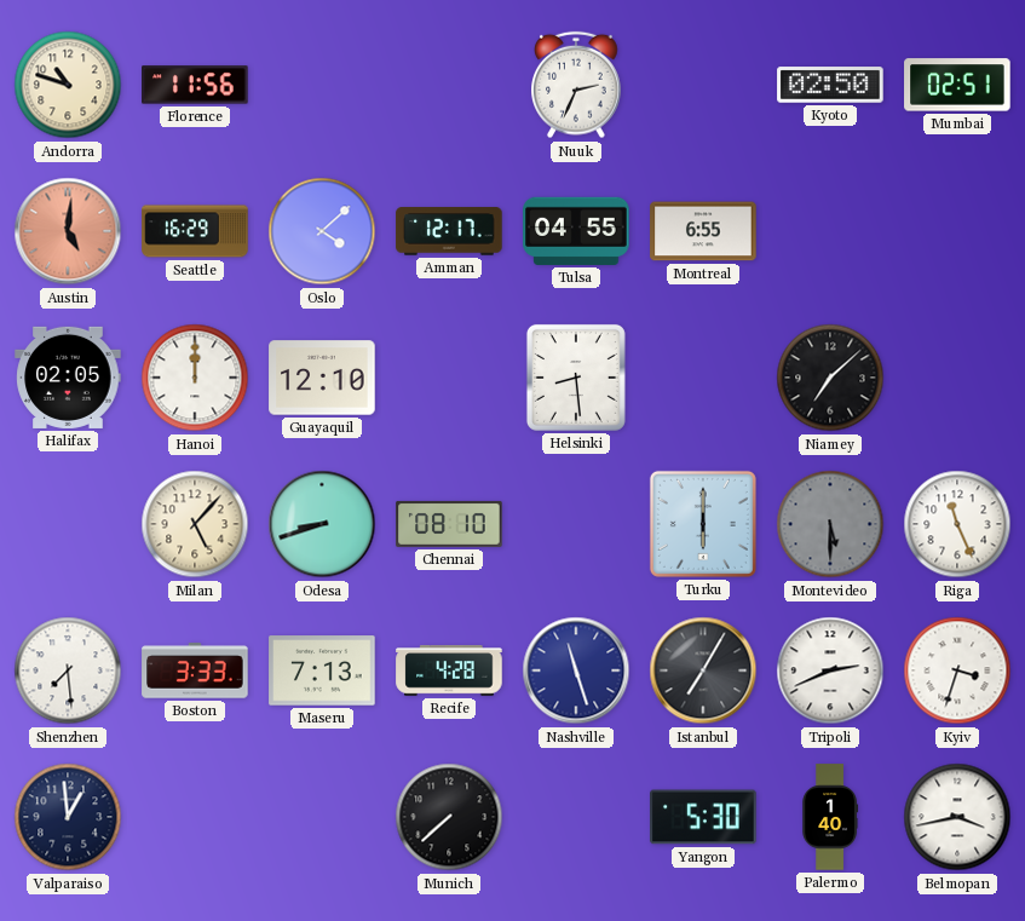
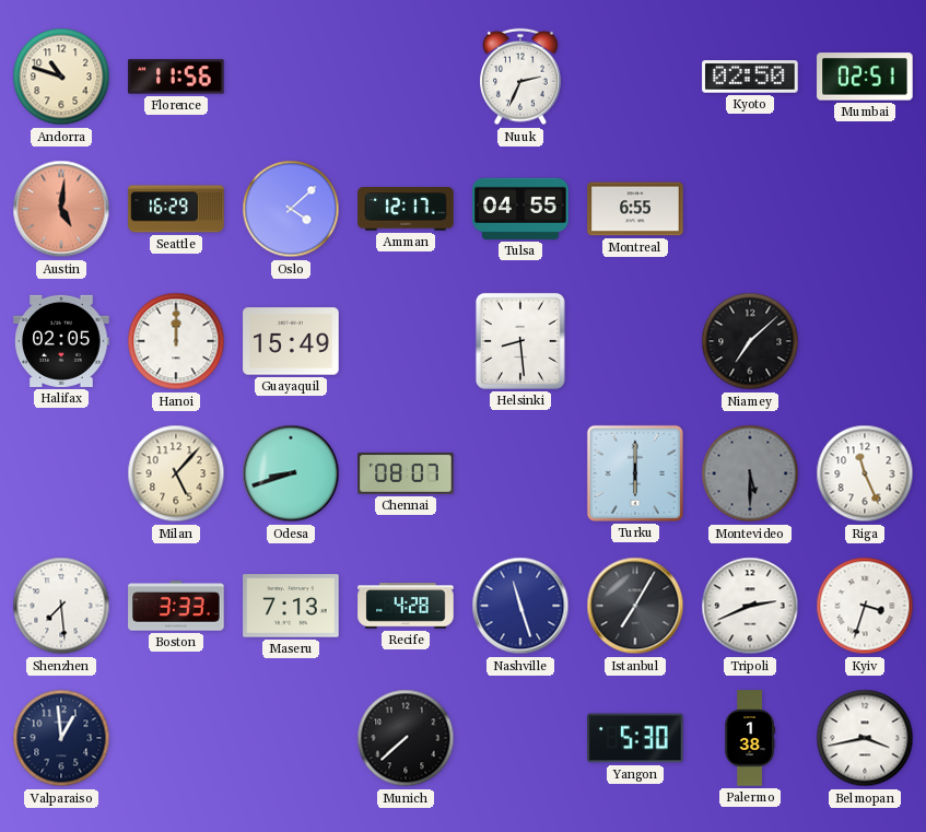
Guayaquil: 12:10 -> 15:49
Chennai: 08:10 -> 08:07
Palermo: 1:40 -> 1:38
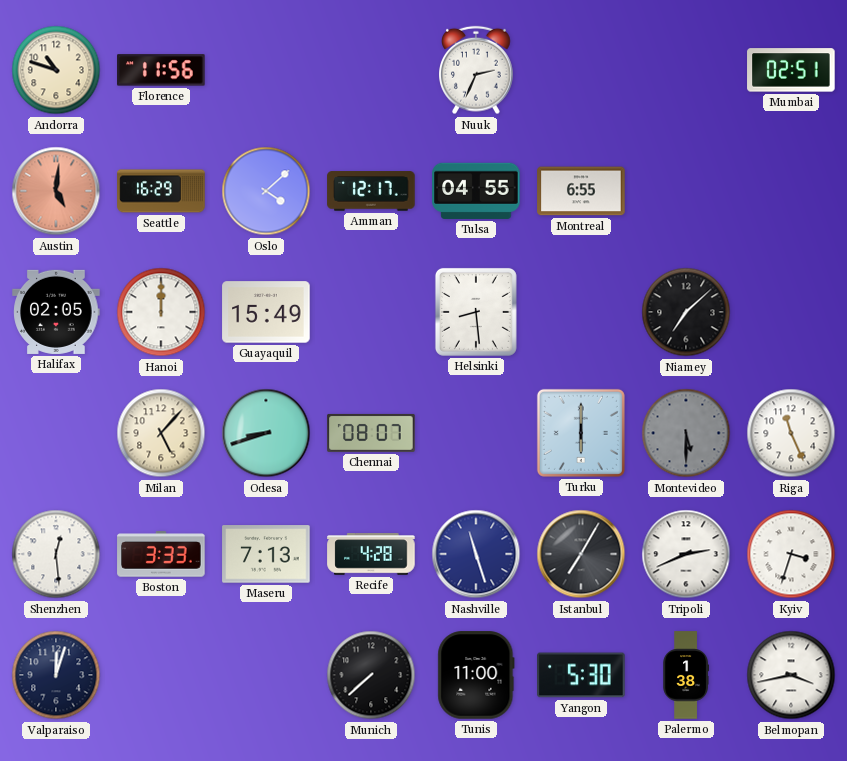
Kyoto: 02:50 -> none
Shenzhen: 7:29 -> 12:29
Valparaiso: 12:59 -> 12:03
Tunis: none -> 11:00
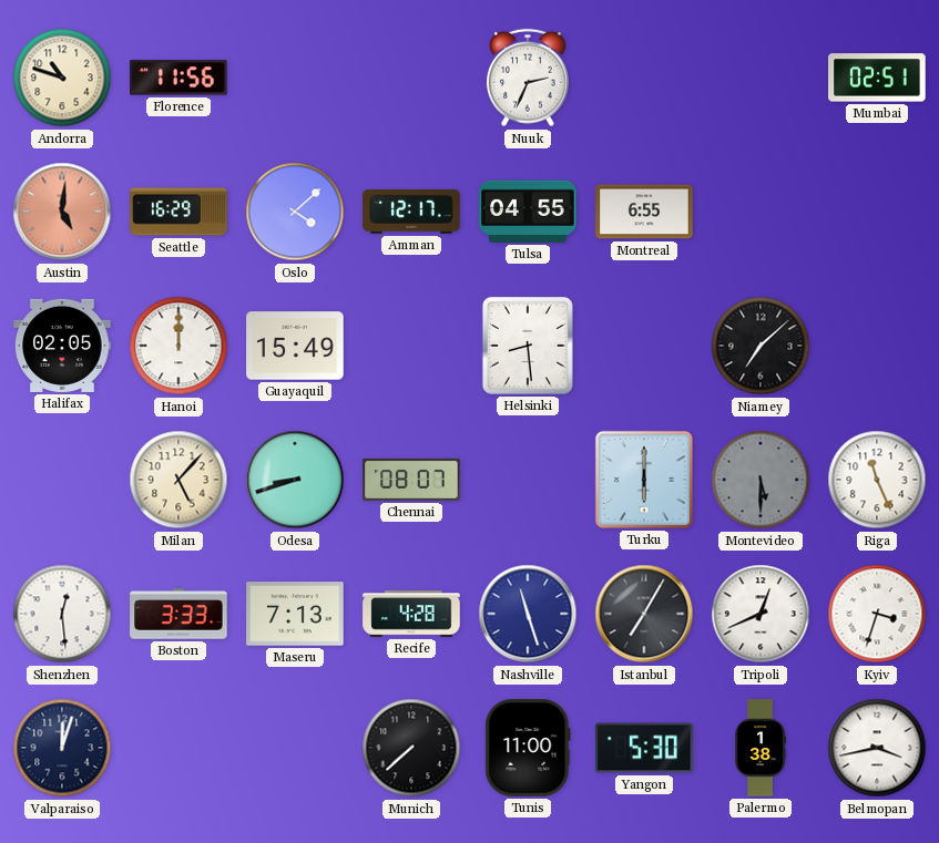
Tripoli: 2:41 -> 12:41
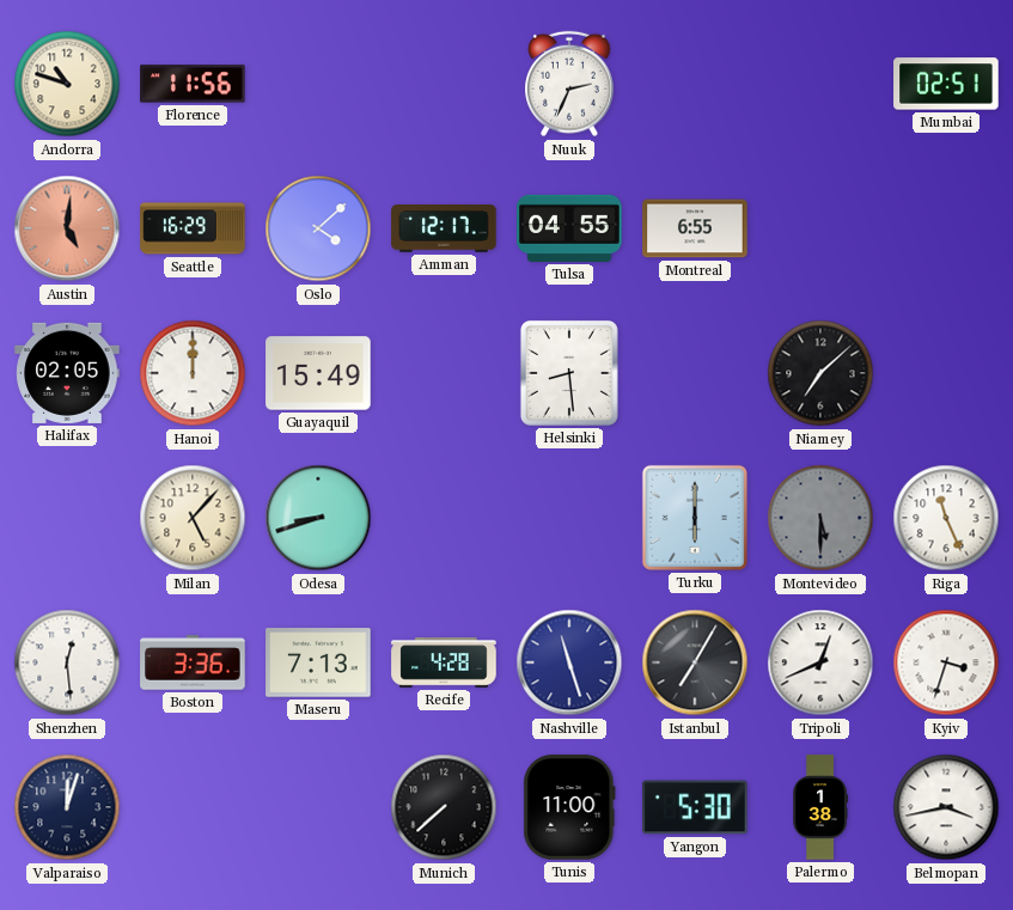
Chennai: 08:07 -> none
Boston: 3:33 -> 3:36
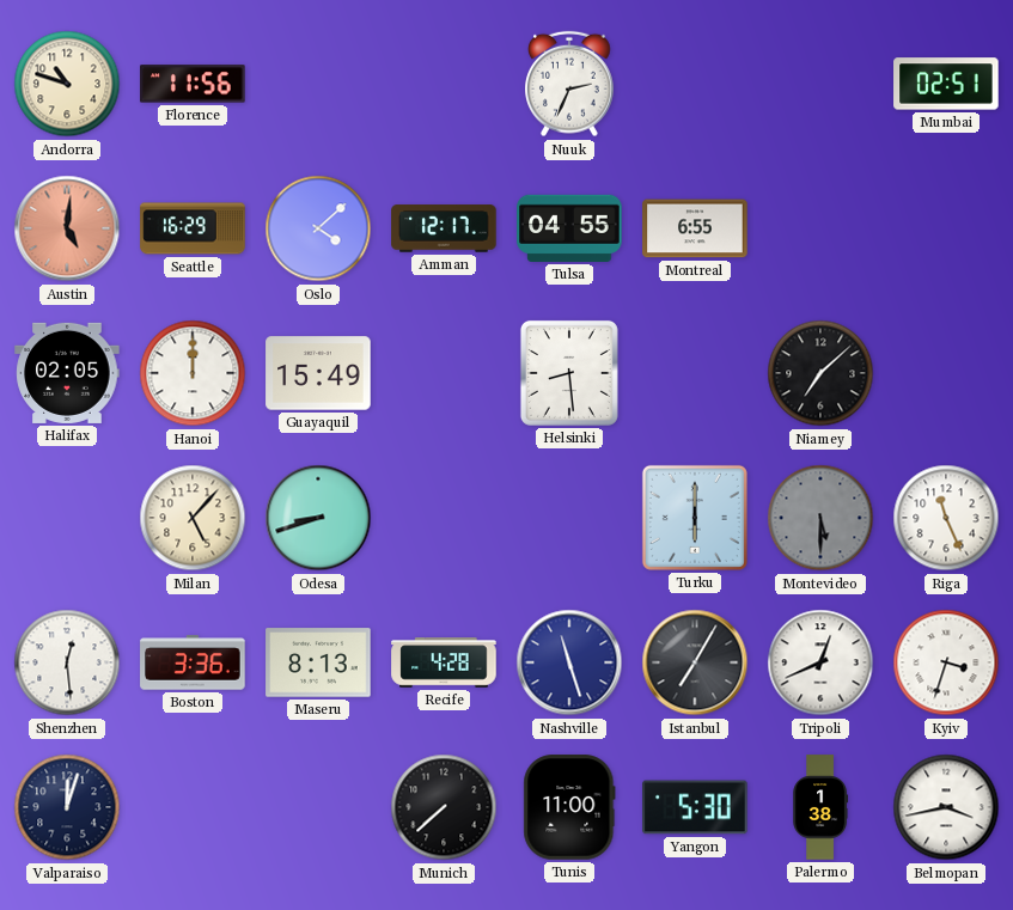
Maseru: 7:13 -> 8:13
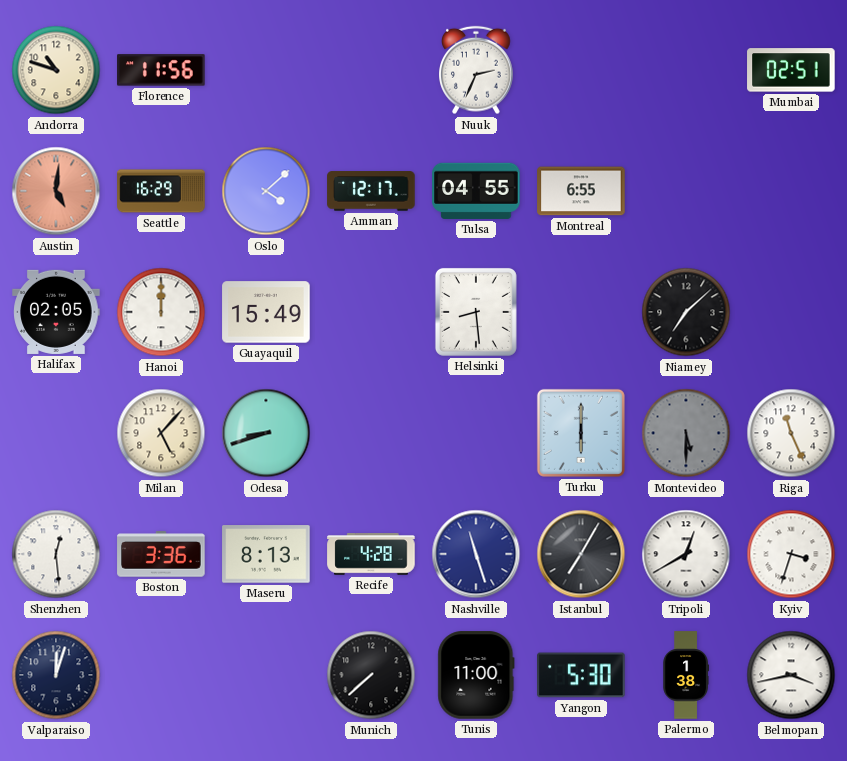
Tripoli: 12:41 -> 12:40
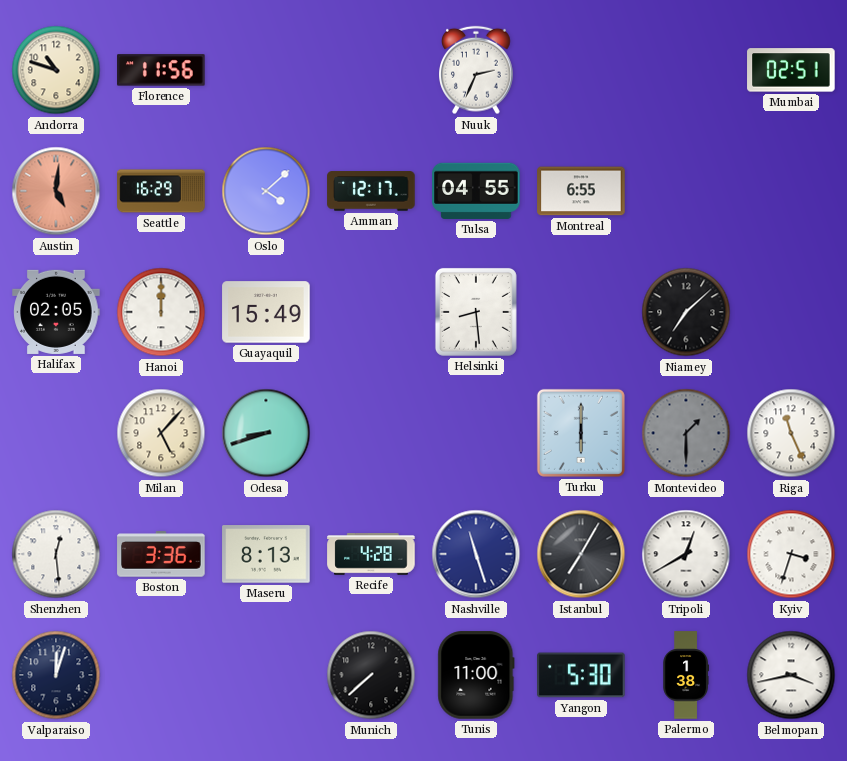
Montevideo: 5:30 -> 1:30
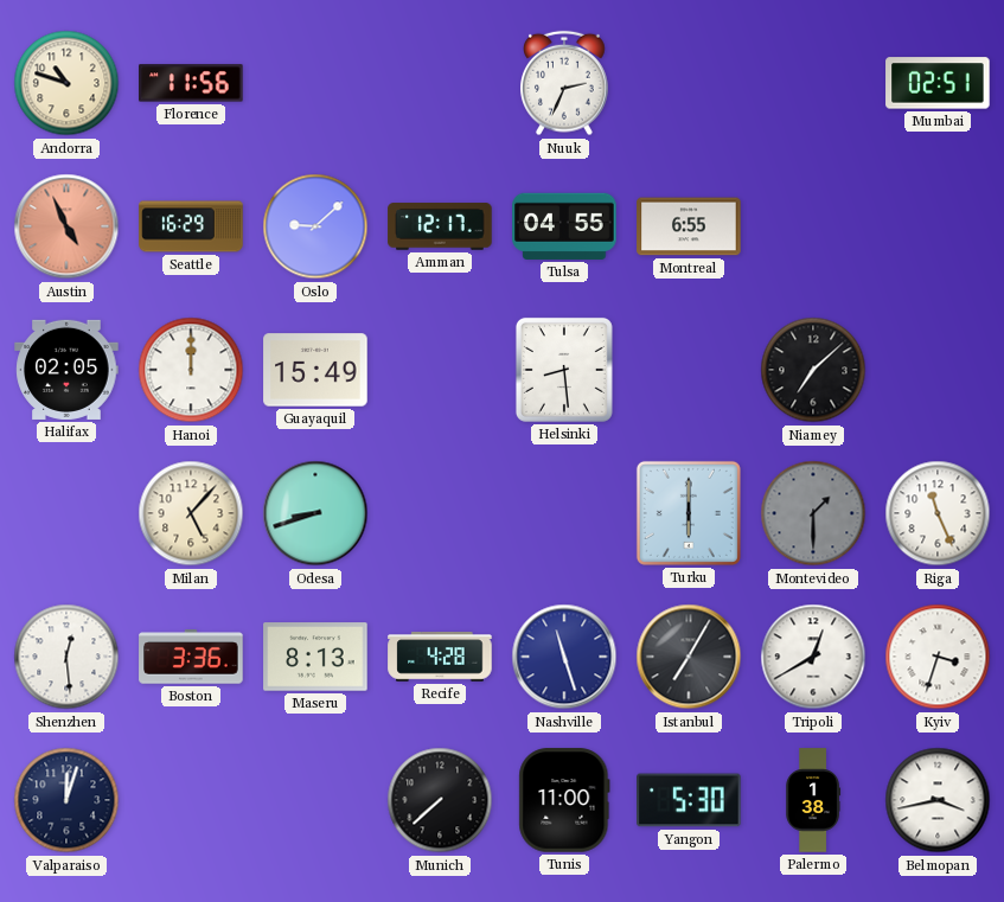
Austin: 5:01 -> 4:56
Oslo: 4:08 -> 9:08
